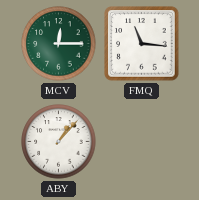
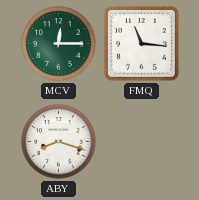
ABY: 1:07 -> 8:18
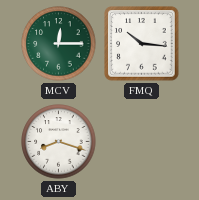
FMQ: 11:16 -> 10:16
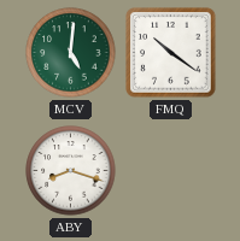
MCV: 12:15 -> 5:01
FMQ: 10:16 -> 10:21
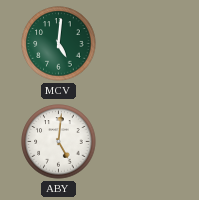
FMQ: 10:21 -> none
ABY: 8:18 -> 5:01
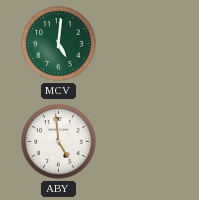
ABY: 5:01 -> 4:59
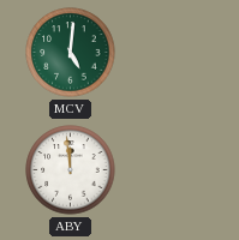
ABY: 4:59 -> 11:59
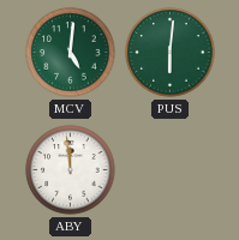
PUS: none -> 6:01
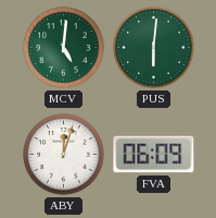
ABY: 11:59 -> 12:03
FVA: none -> 06:09
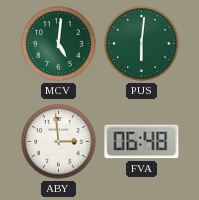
ABY: 12:03 -> 2:59
FVA: 06:09 -> 06:48
